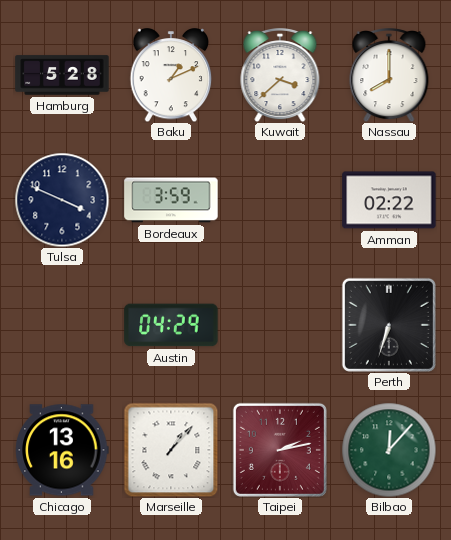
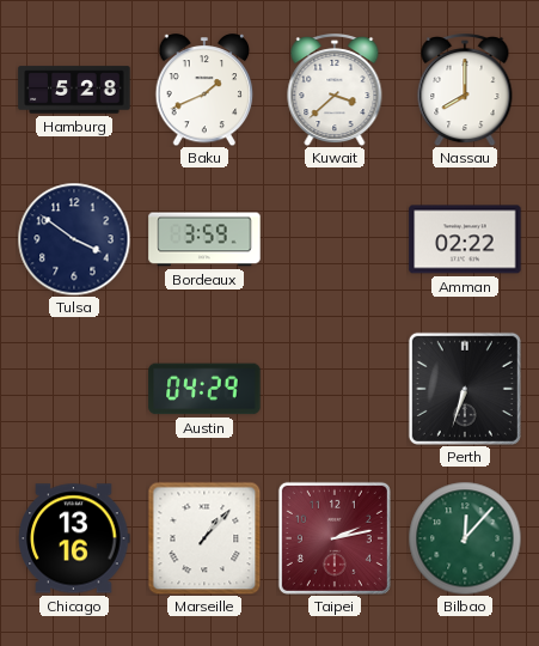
Baku: 1:11 -> 1:41
Tulsa: 3:49 -> 3:51
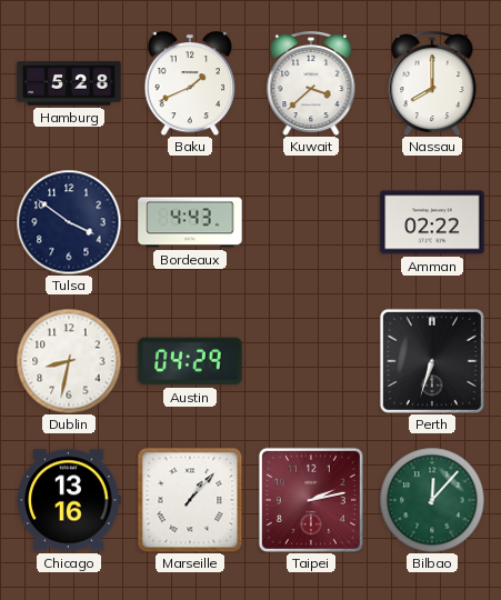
Bordeaux: 3:59 -> 4:43
Dublin: none -> 8:32
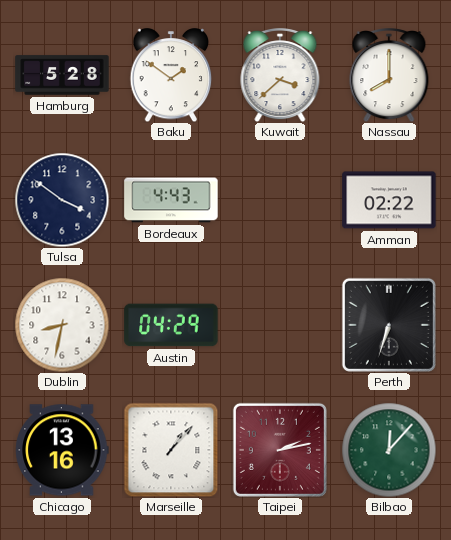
Baku: 1:41 -> 1:51
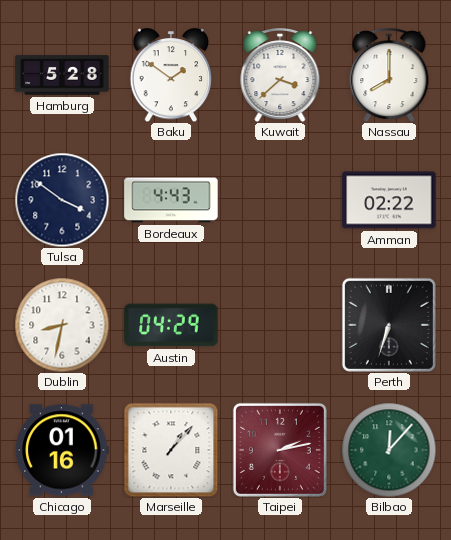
Chicago: 13:16 -> 01:16
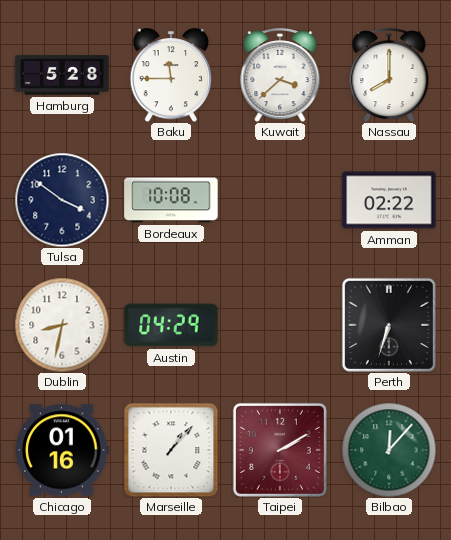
Baku: 1:51 -> 11:45
Bordeaux: 4:43 -> 10:08
Taipei: 2:13 -> 2:10
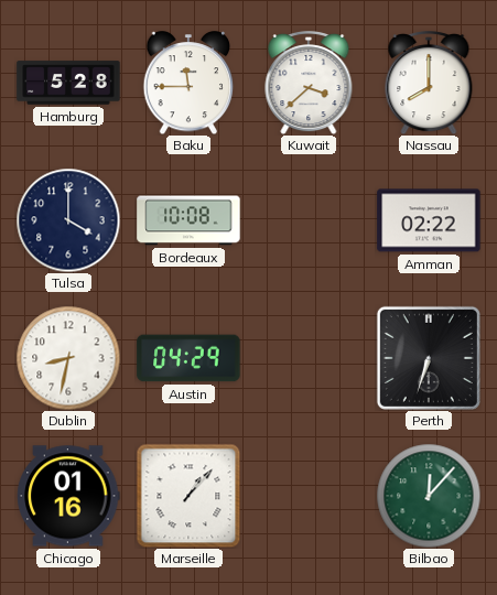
Tulsa: 3:51 -> 4:00
Taipei: 2:10 -> none
